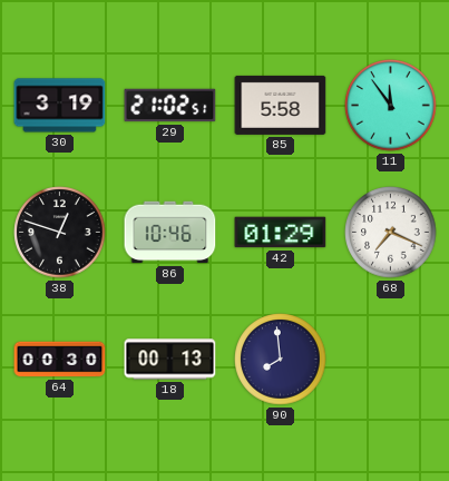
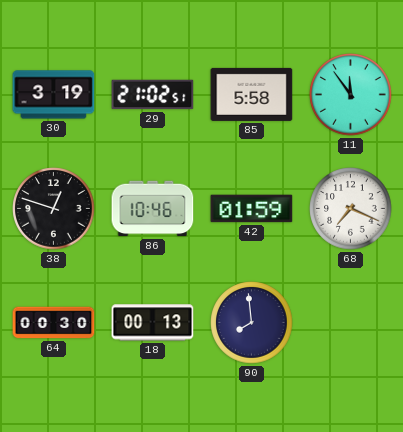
42: 01:29 -> 01:59
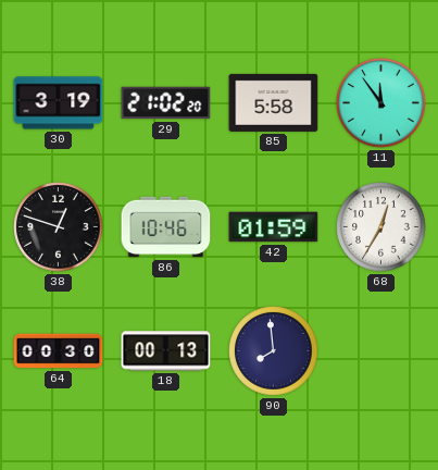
29: 21:02:51 -> 21:02:20
68: 7:19 -> 12:35
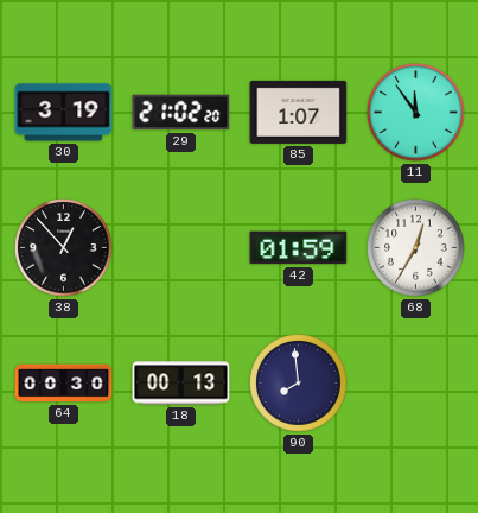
85: 5:58 -> 1:07
38: 12:48 -> 12:53
86: 10:46 -> none
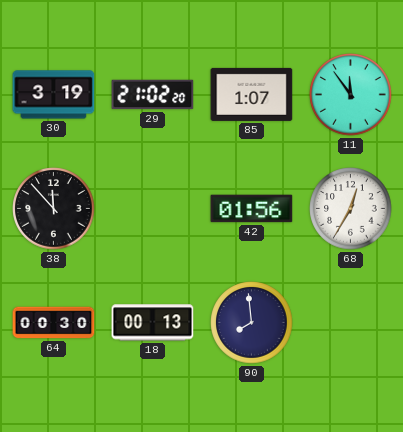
38: 12:53 -> 11:53
42: 01:59 -> 01:56
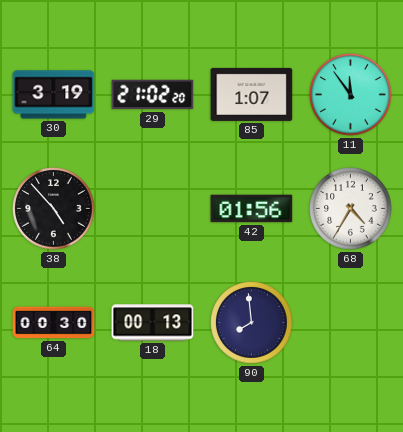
38: 11:53 -> 4:53
68: 12:35 -> 4:35
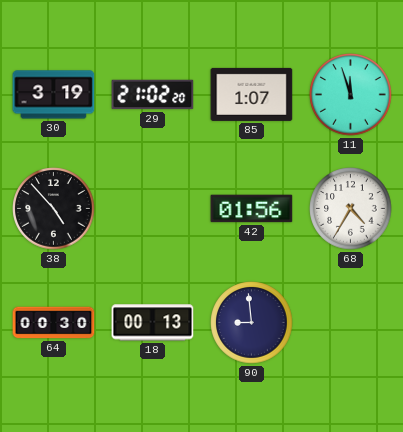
11: 11:54 -> 11:57
90: 7:59 -> 8:59
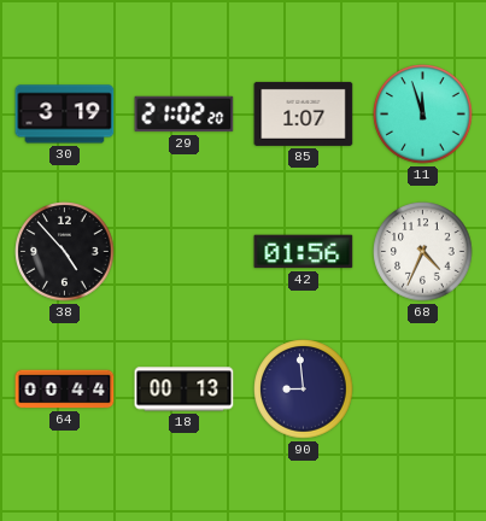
68: 4:35 -> 4:34
64: 00:30 -> 00:44
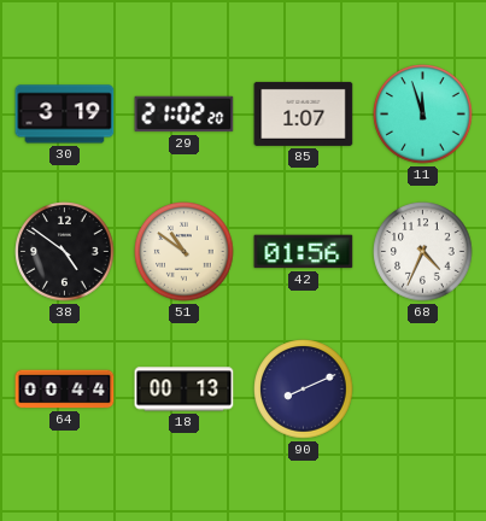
38: 4:53 -> 4:51
51: none -> 10:51
90: 8:59 -> 8:11
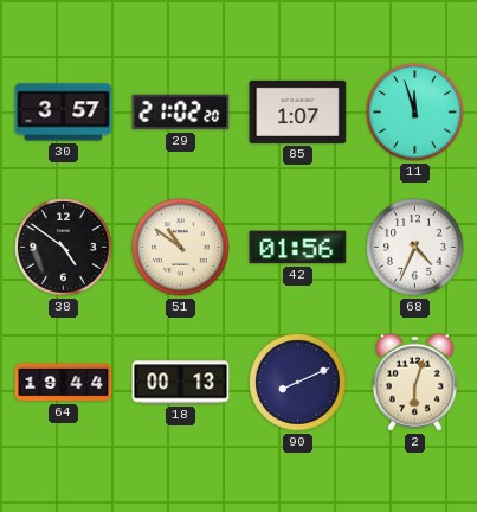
30: 3:19 -> 3:57
64: 00:44 -> 19:44
2: none -> 6:03
